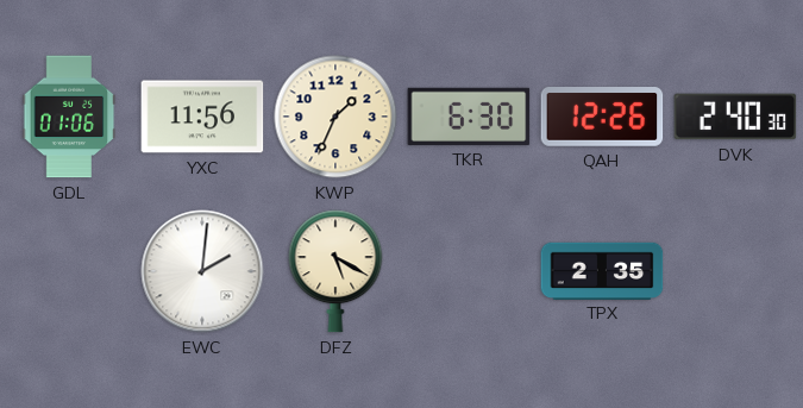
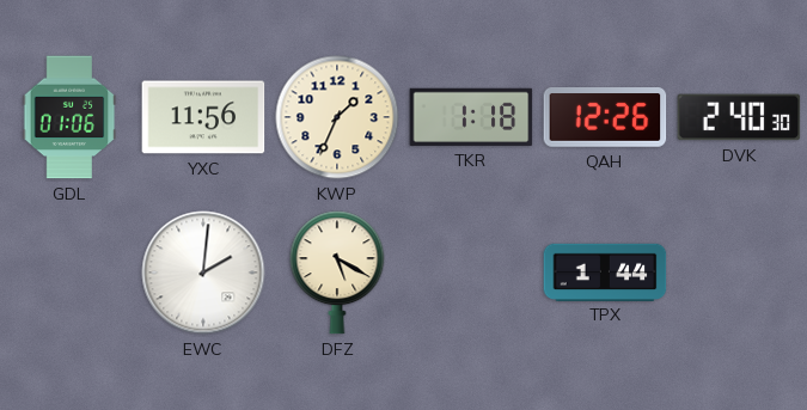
TKR: 6:30 -> 1:18
TPX: 2:35 -> 1:44
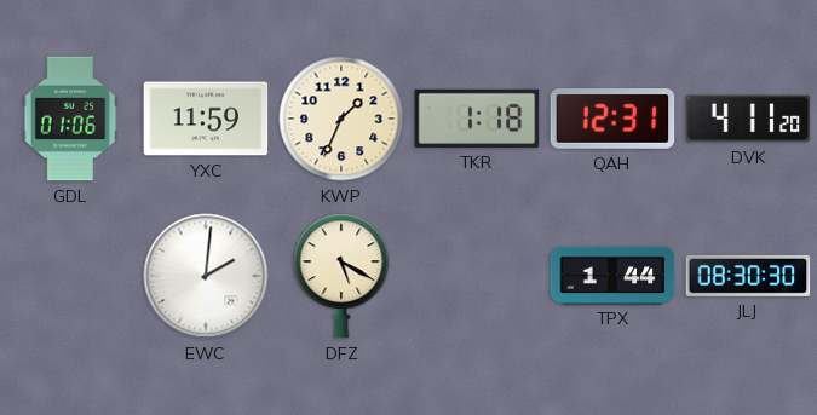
YXC: 11:56 -> 11:59
QAH: 12:26 -> 12:31
DVK: 2:40 -> 4:11
JLJ: none -> 08:30
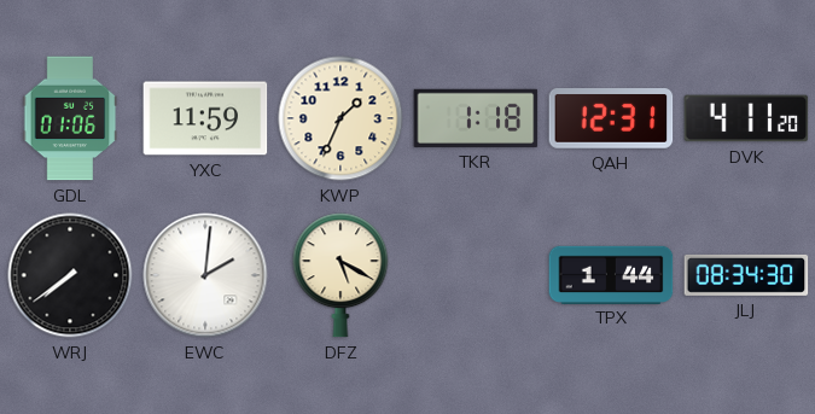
WRJ: none -> 7:39
JLJ: 08:30 -> 08:34
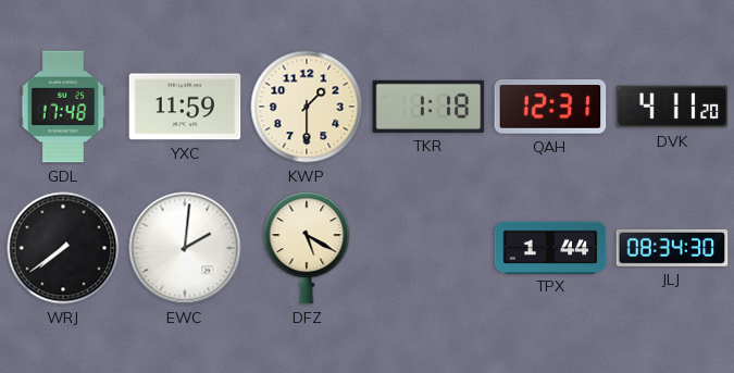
GDL: 01:06 -> 17:48
KWP: 1:34 -> 1:30
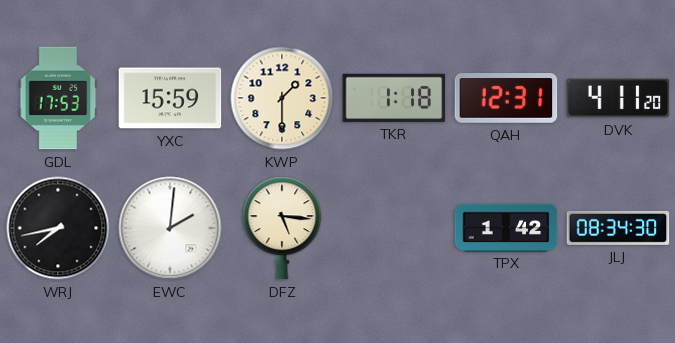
GDL: 17:48 -> 17:53
YXC: 11:59 -> 15:59
WRJ: 7:39 -> 7:43
DFZ: 5:20 -> 5:16
TPX: 1:44 -> 1:42
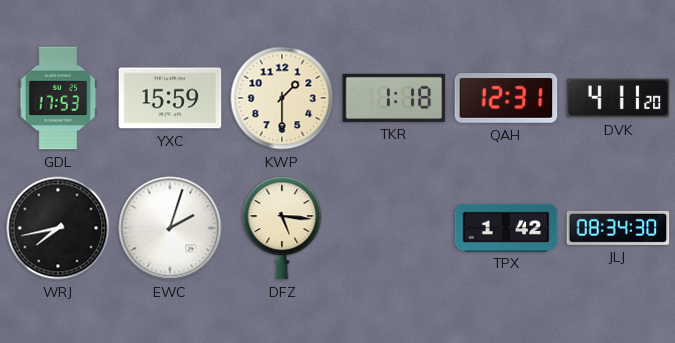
EWC: 2:01 -> 2:03
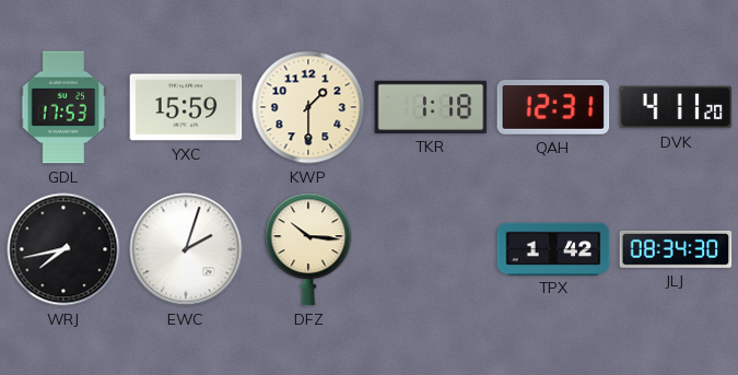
DFZ: 5:16 -> 10:16
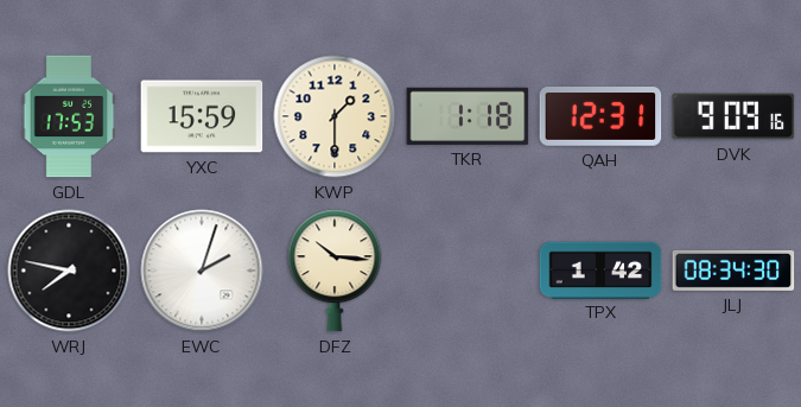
DVK: 4:11 -> 9:09
WRJ: 7:43 -> 7:47
